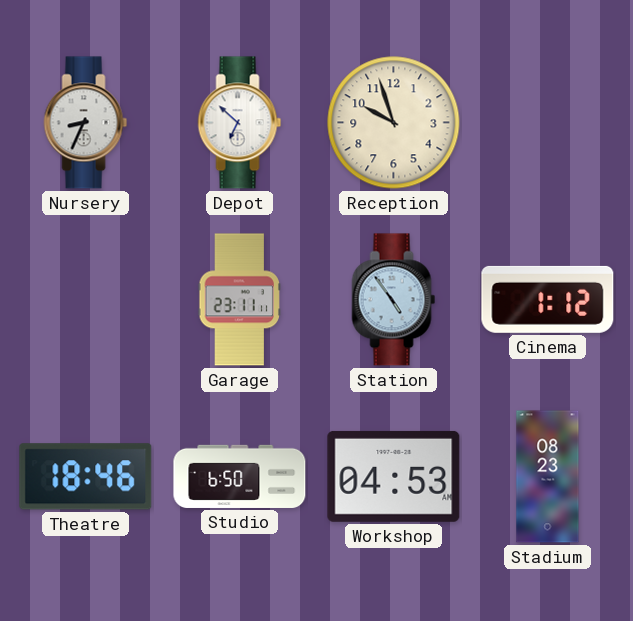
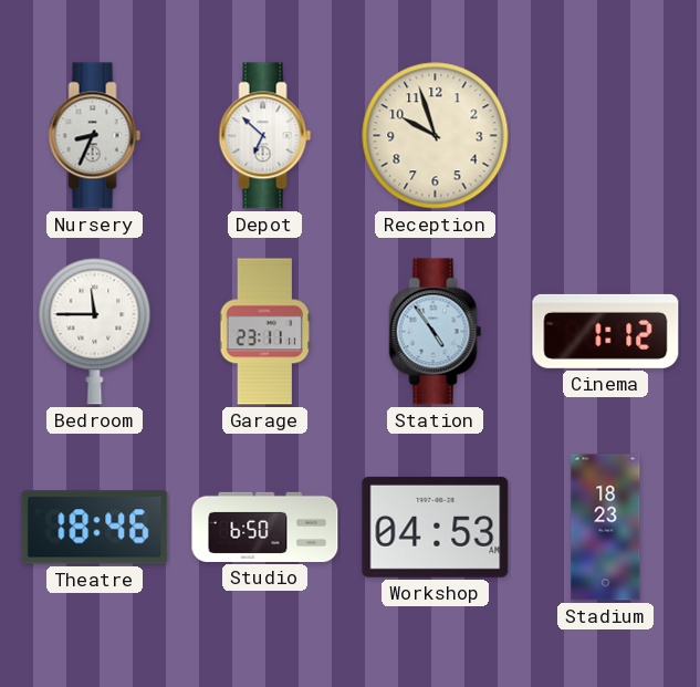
Bedroom: none -> 11:45
Stadium: 08:23 -> 18:23
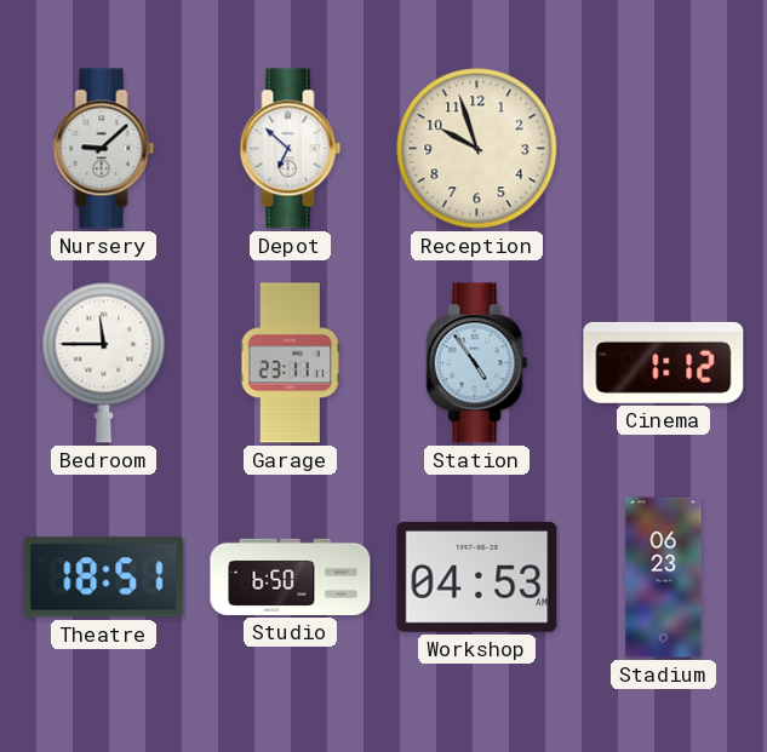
Nursery: 8:34 -> 9:08
Theatre: 18:46 -> 18:51
Stadium: 18:23 -> 06:23
